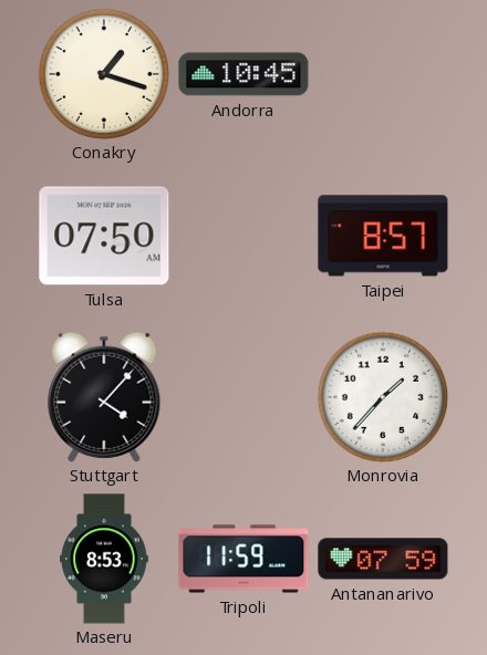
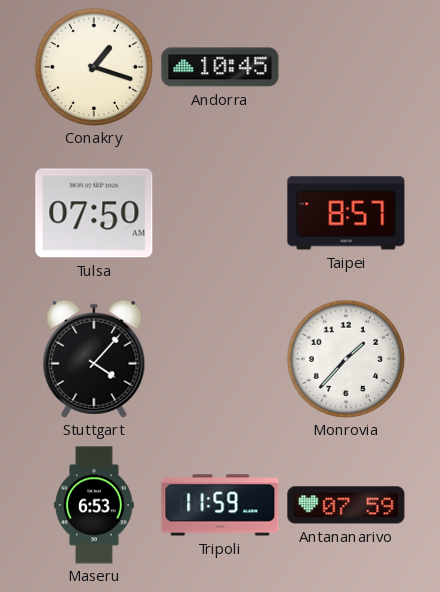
Maseru: 8:53 -> 6:53
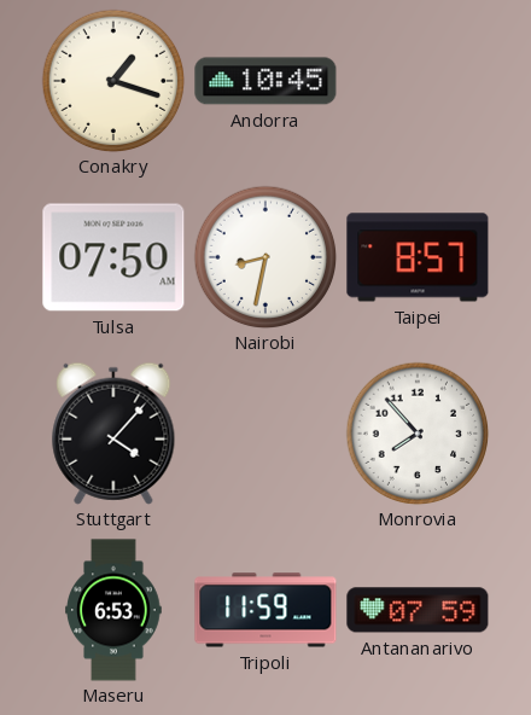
Nairobi: none -> 8:32
Monrovia: 1:37 -> 7:53
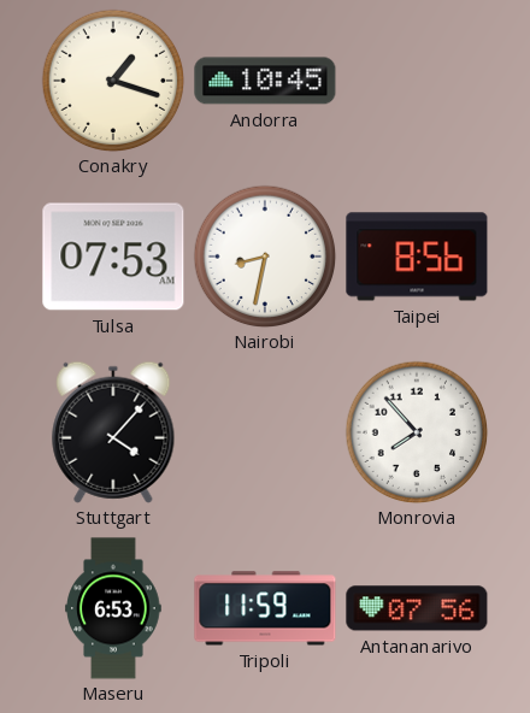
Tulsa: 07:50 -> 07:53
Taipei: 8:57 -> 8:56
Antananarivo: 07:59 -> 07:56
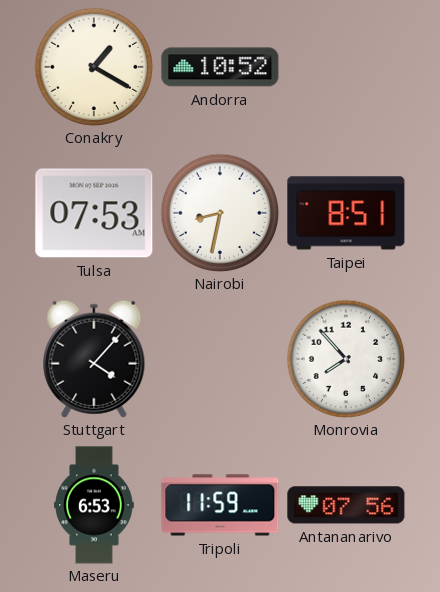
Conakry: 1:18 -> 1:20
Andorra: 10:45 -> 10:52
Taipei: 8:56 -> 8:51
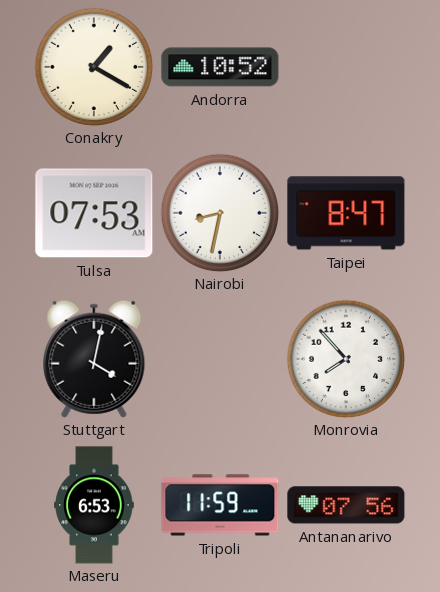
Taipei: 8:51 -> 8:47
Stuttgart: 4:07 -> 4:02
